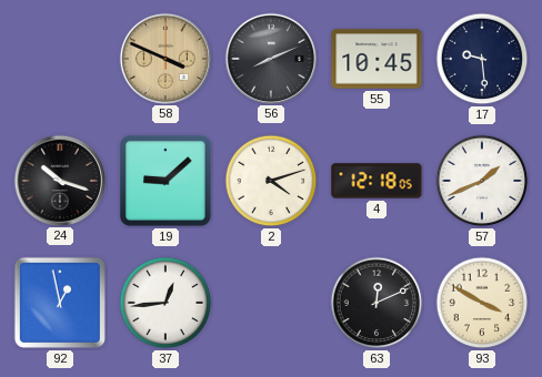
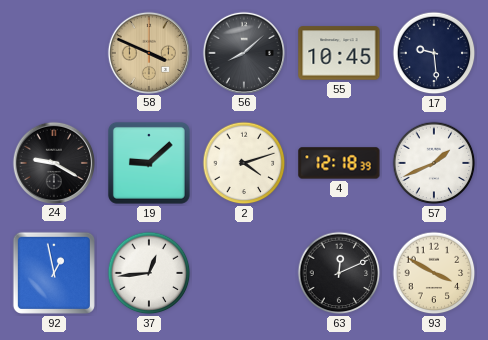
56: 8:11 -> 8:08
24: 10:18 -> 9:20
4: 12:18:05 -> 12:18:39
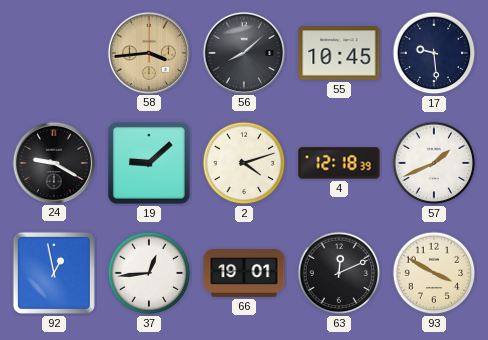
58: 3:49 -> 3:44
66: none -> 19:01
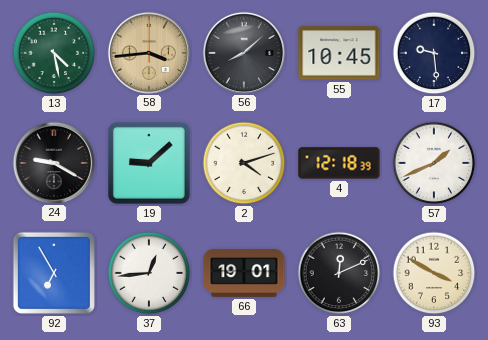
13: none -> 4:28
92: 12:58 -> 6:55
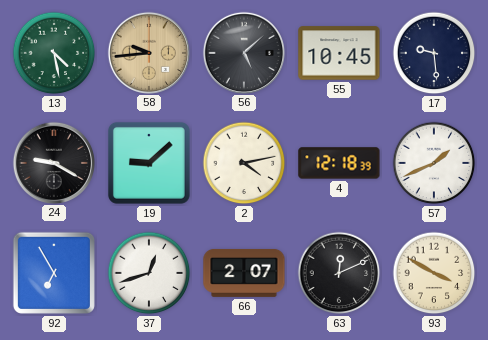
58: 3:44 -> 9:44
56: 8:08 -> 5:08
2: 4:12 -> 4:13
37: 12:44 -> 12:42
66: 19:01 -> 2:07
